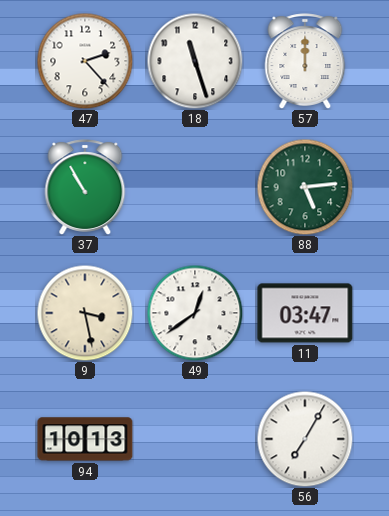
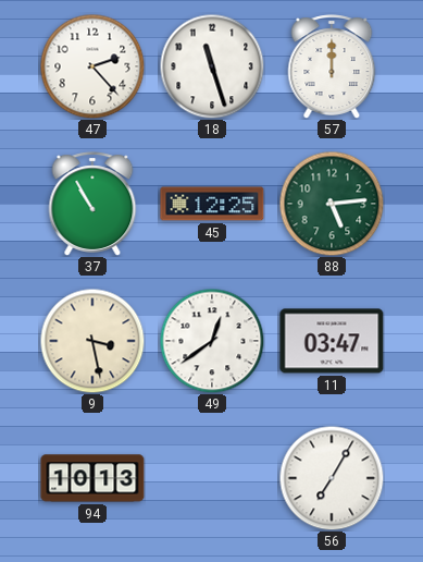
45: none -> 12:25
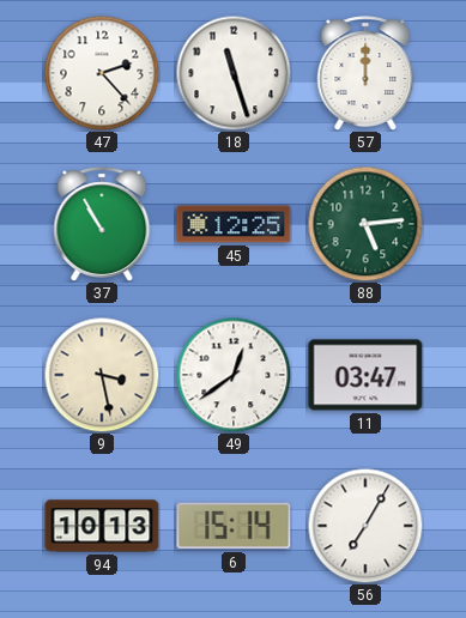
6: none -> 15:14
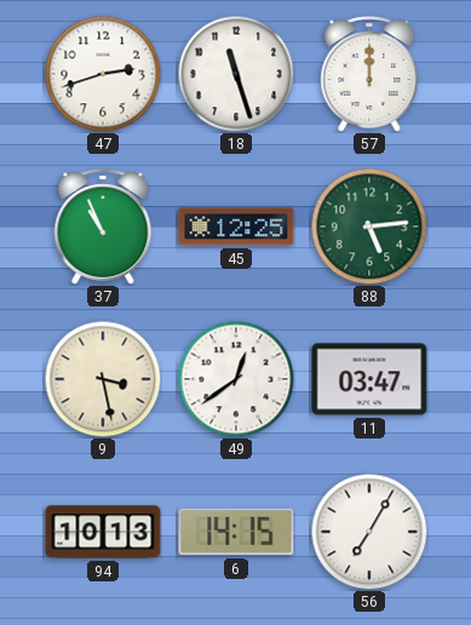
47: 2:23 -> 2:42
37: 10:55 -> 10:56
6: 15:14 -> 14:15
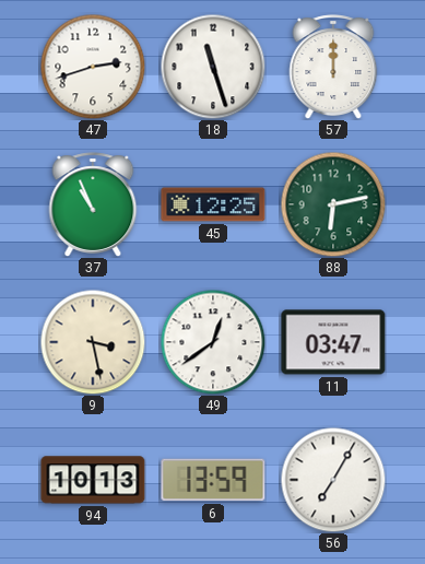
88: 5:14 -> 6:13
6: 14:15 -> 13:59
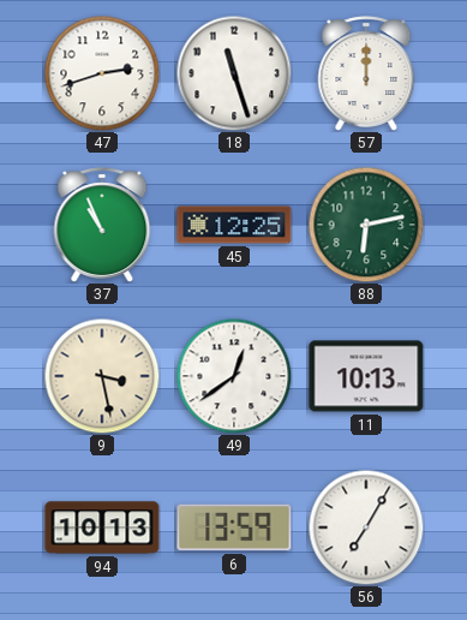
11: 03:47 -> 10:13
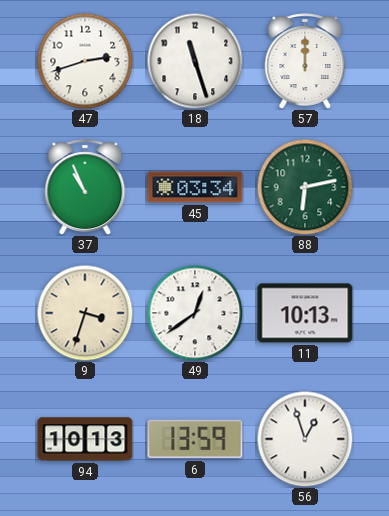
45: 12:25 -> 03:34
9: 3:28 -> 3:33
56: 7:05 -> 12:57
